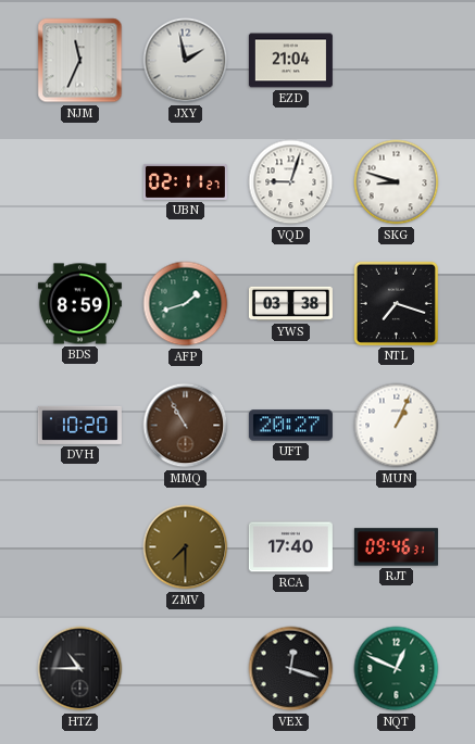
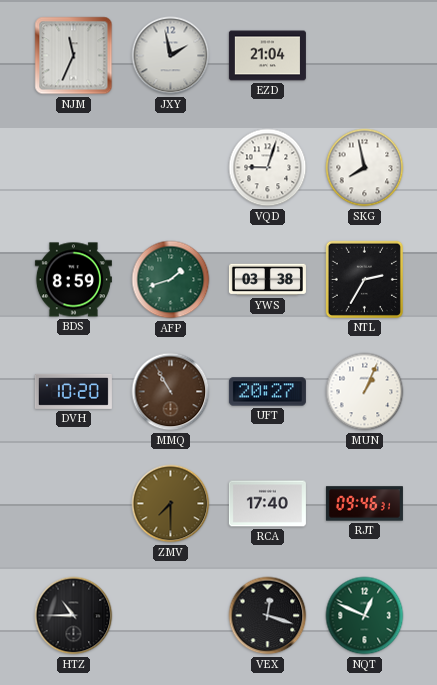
UBN: 02:11 -> none
SKG: 8:48 -> 7:58
NTL: 7:18 -> 2:35
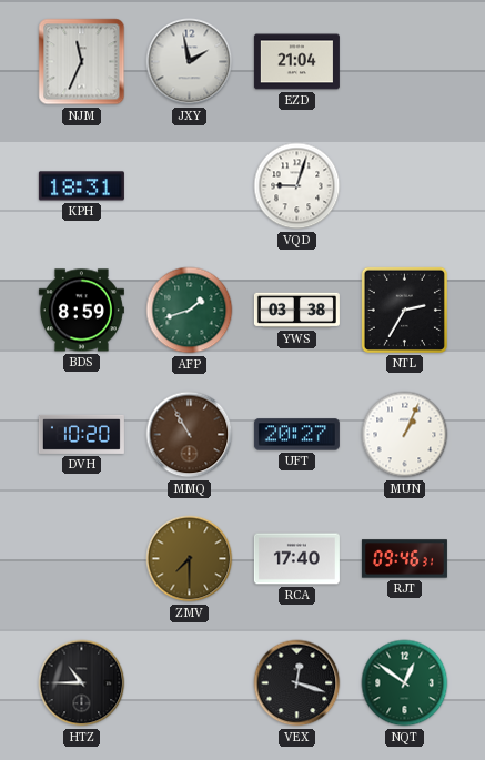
KPH: none -> 18:31
SKG: 7:58 -> none
NQT: 12:49 -> 12:51
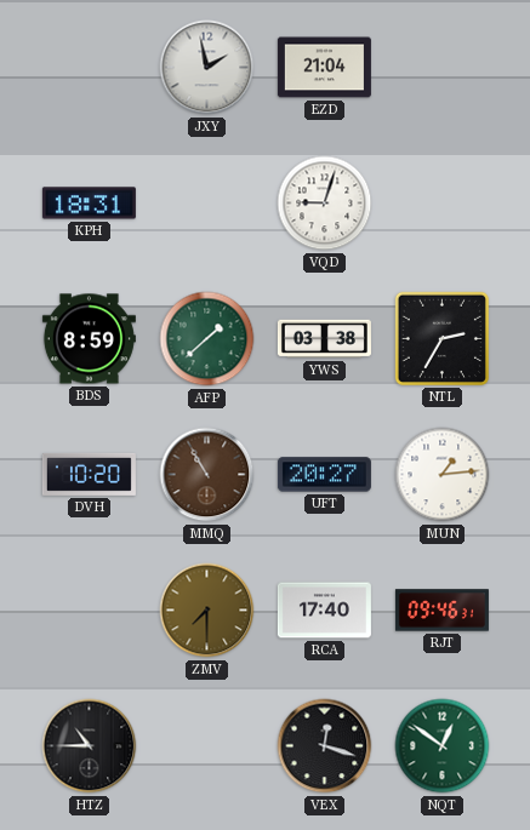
NJM: 11:34 -> none
AFP: 1:42 -> 1:38
MUN: 1:04 -> 1:14
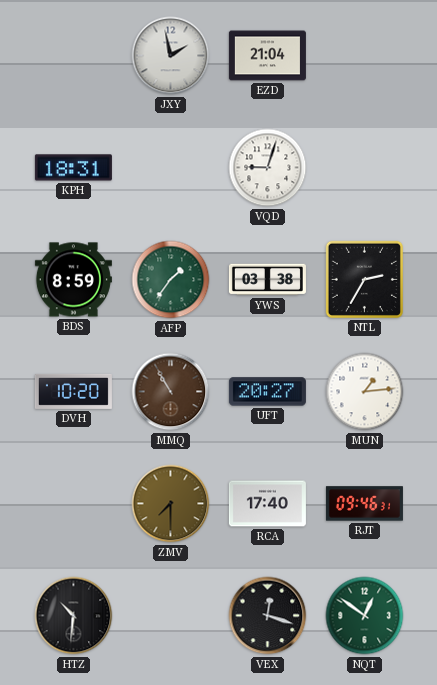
AFP: 1:38 -> 1:36
HTZ: 10:45 -> 10:31
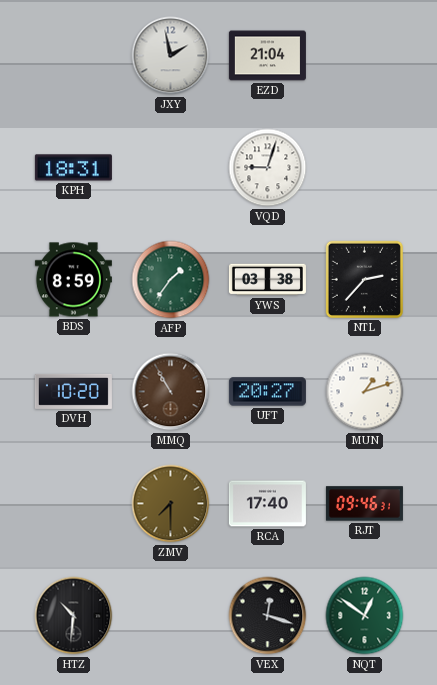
NTL: 2:35 -> 2:37
MUN: 1:14 -> 1:12
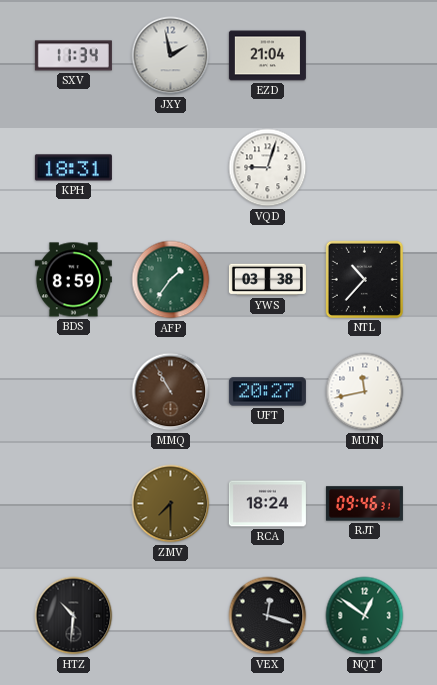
SXV: none -> 11:34
NTL: 2:37 -> 10:37
DVH: 10:20 -> none
MUN: 1:12 -> 11:43
RCA: 17:40 -> 18:24
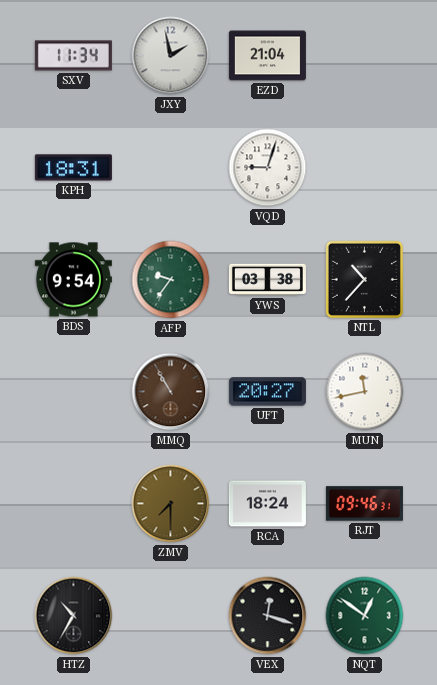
BDS: 8:59 -> 9:54
AFP: 1:36 -> 9:36
HTZ: 10:31 -> 10:35
